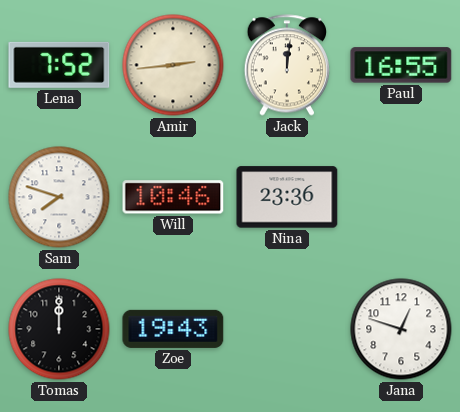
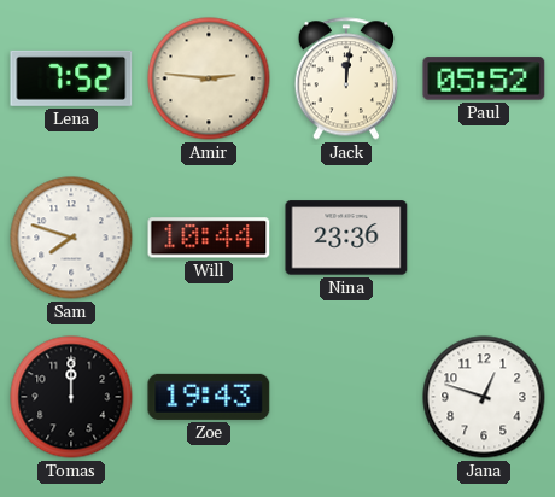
Amir: 2:44 -> 2:46
Paul: 16:55 -> 05:52
Will: 10:46 -> 10:44
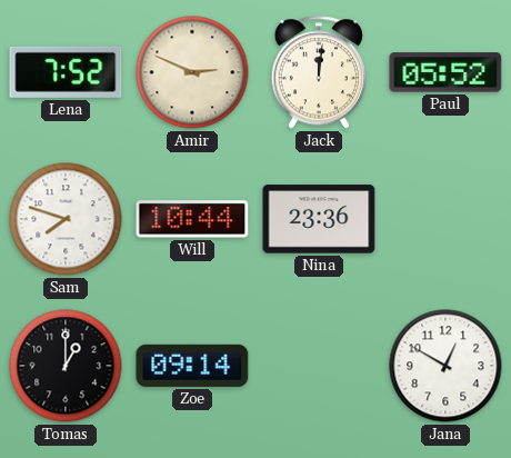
Amir: 2:46 -> 2:49
Tomas: 12:00 -> 1:00
Zoe: 19:43 -> 09:14
Jana: 12:48 -> 12:50
